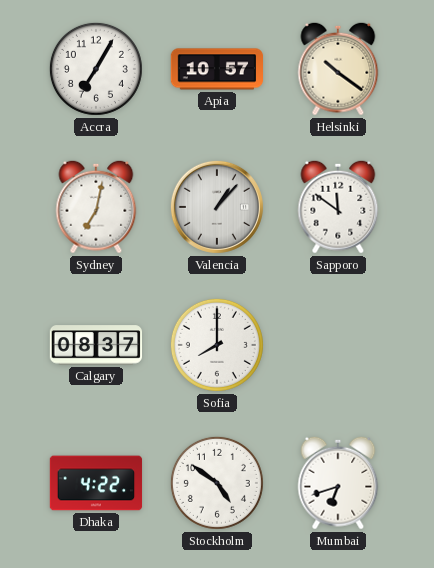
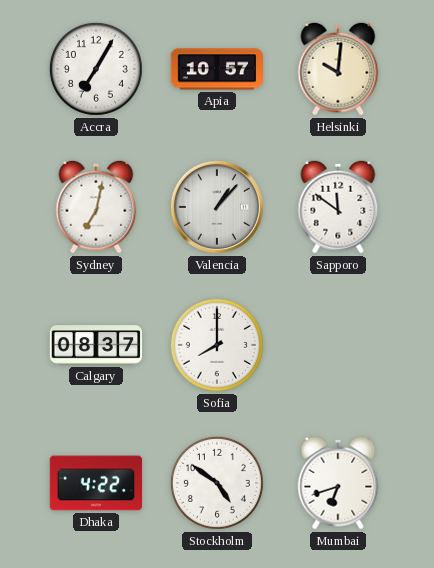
Helsinki: 10:21 -> 10:01
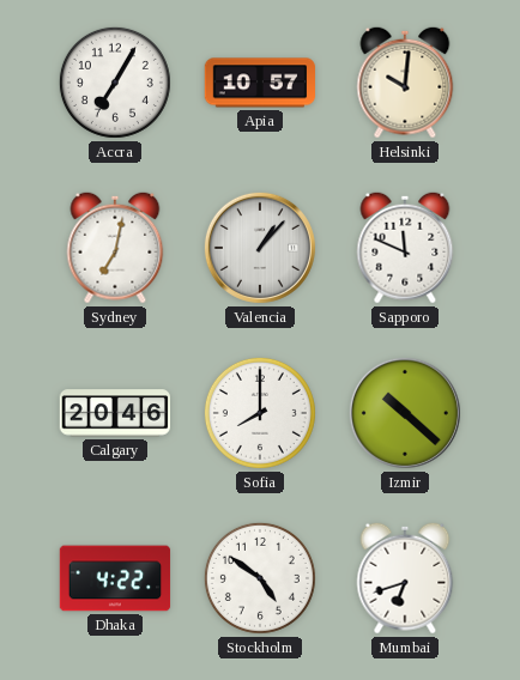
Sapporo: 11:51 -> 11:49
Calgary: 08:37 -> 20:46
Izmir: none -> 10:22
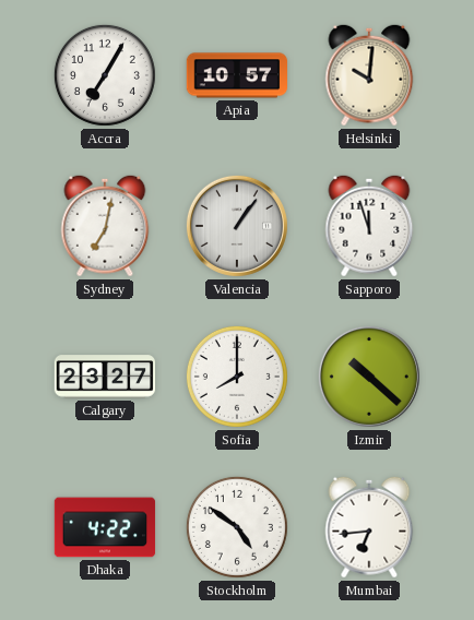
Valencia: 1:07 -> 1:06
Sapporo: 11:49 -> 11:57
Calgary: 20:46 -> 23:27
Mumbai: 6:42 -> 6:44
